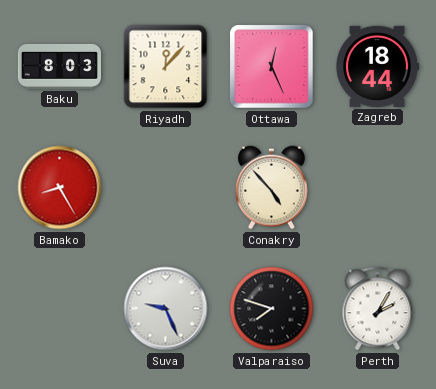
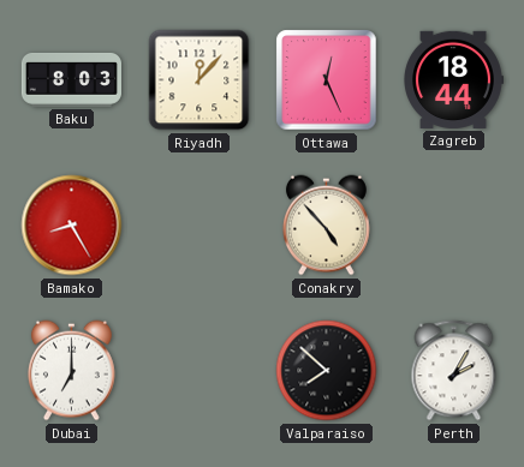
Dubai: none -> 7:00
Suva: 9:26 -> none
Valparaiso: 7:48 -> 7:52
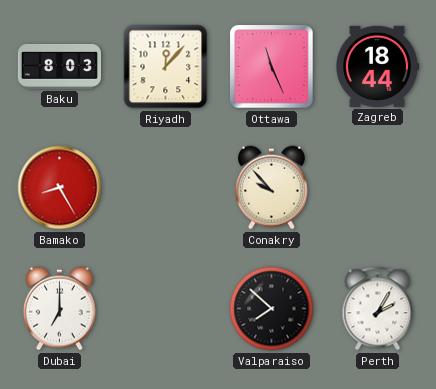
Ottawa: 12:26 -> 11:26
Conakry: 4:53 -> 9:53
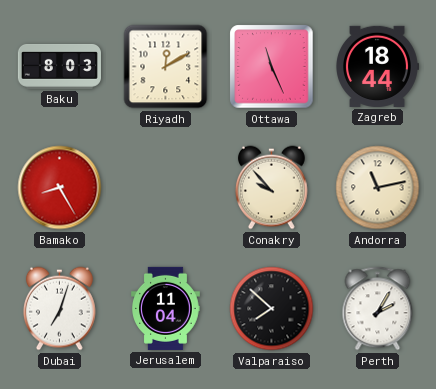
Riyadh: 12:07 -> 12:10
Andorra: none -> 11:13
Dubai: 7:00 -> 7:03
Jerusalem: none -> 11:04
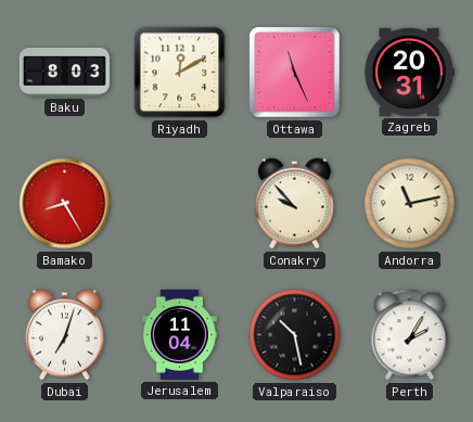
Zagreb: 18:44 -> 20:31
Valparaiso: 7:52 -> 10:28
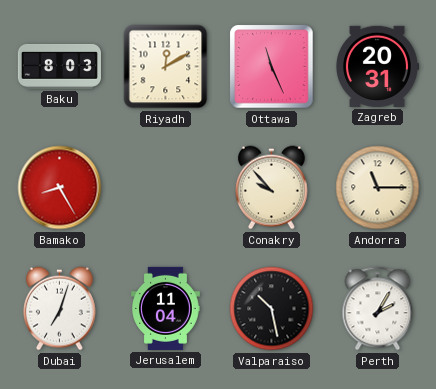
Andorra: 11:13 -> 11:15
